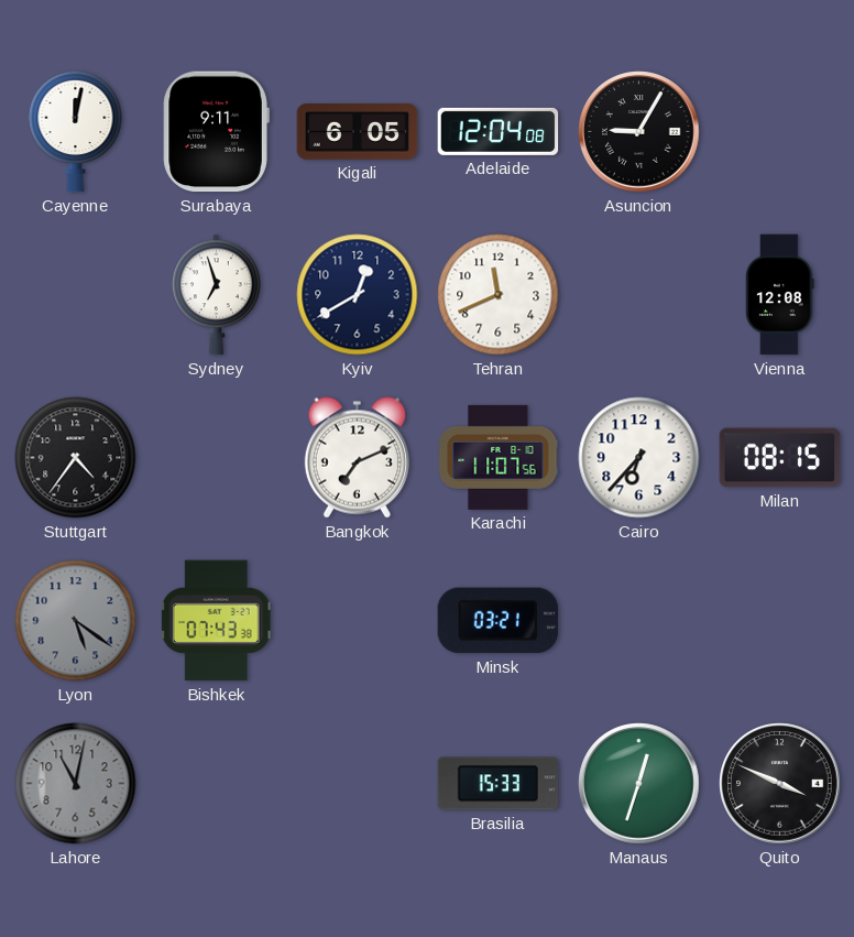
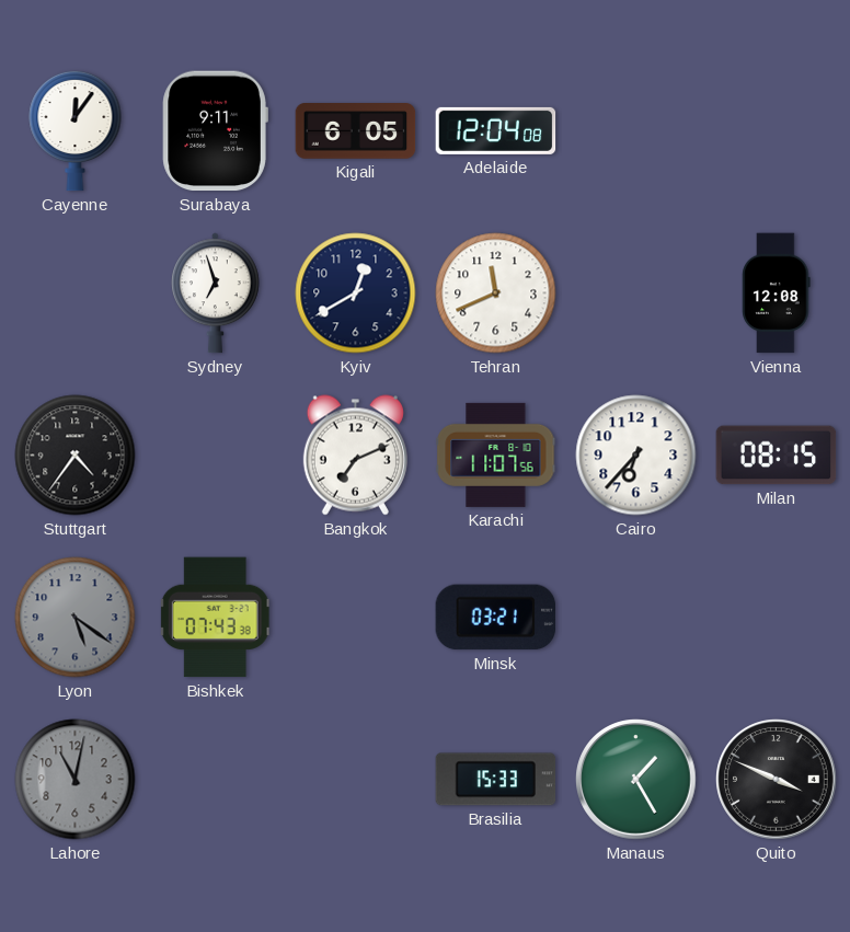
Cayenne: 12:02 -> 12:06
Asuncion: 9:05 -> none
Manaus: 12:33 -> 1:25
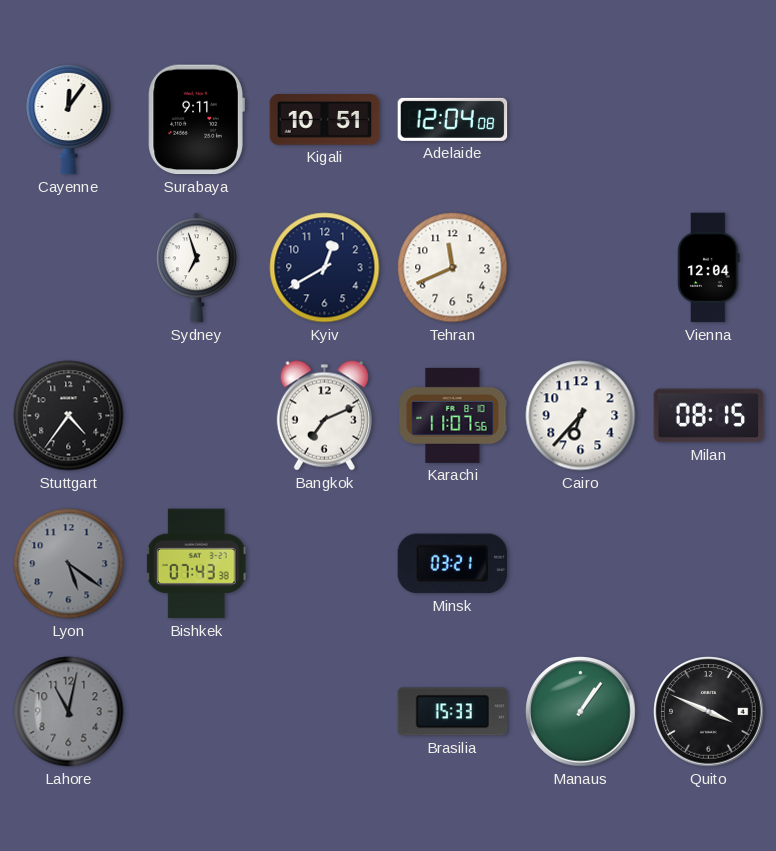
Kigali: 6:05 -> 10:51
Vienna: 12:08 -> 12:04
Manaus: 1:25 -> 1:06
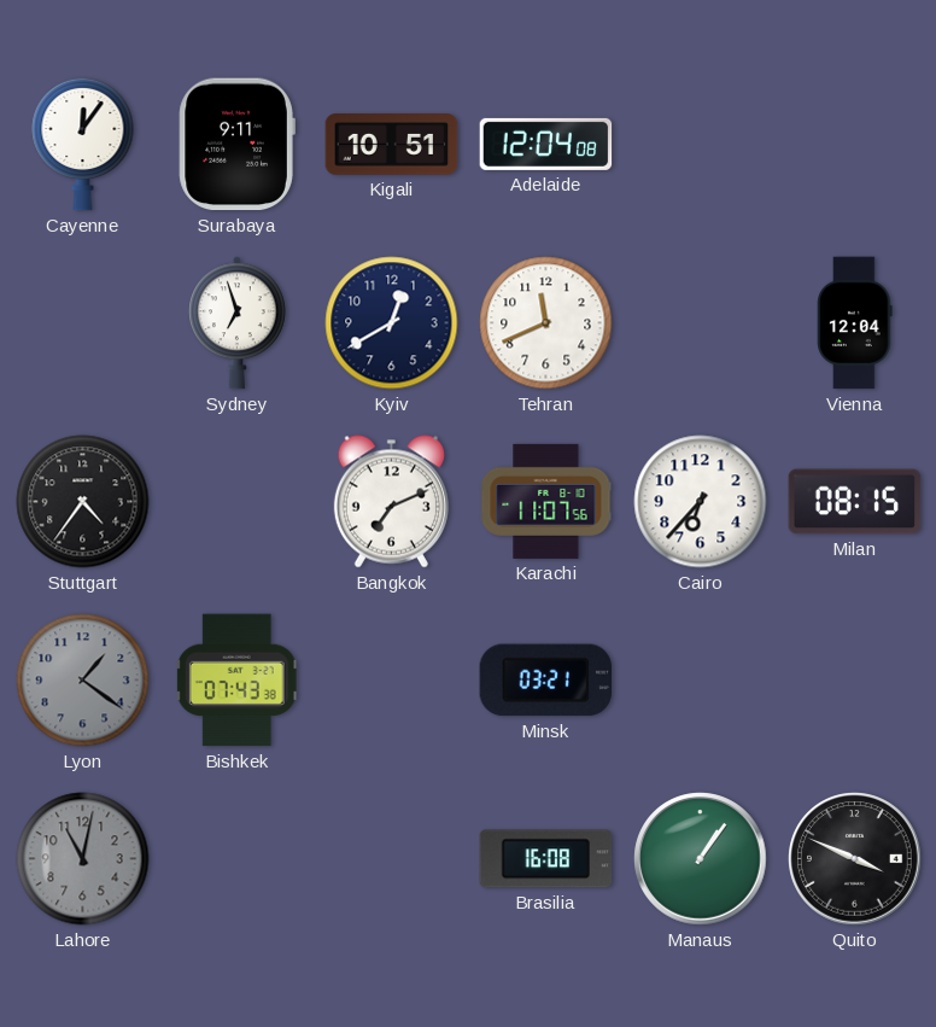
Lyon: 5:21 -> 1:21
Brasilia: 15:33 -> 16:08
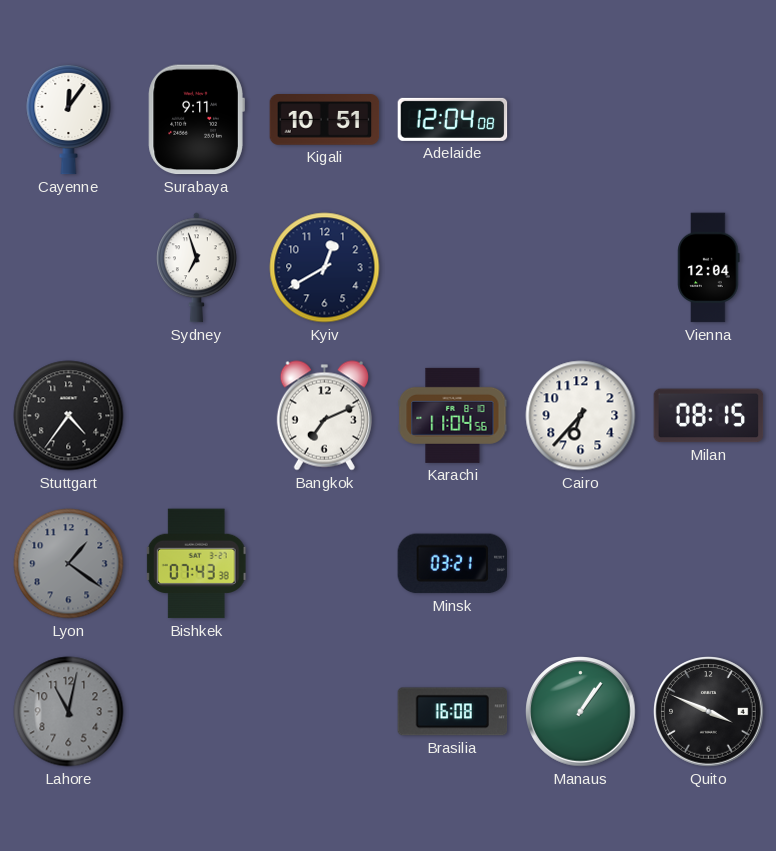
Tehran: 11:41 -> none
Karachi: 11:07 -> 11:04
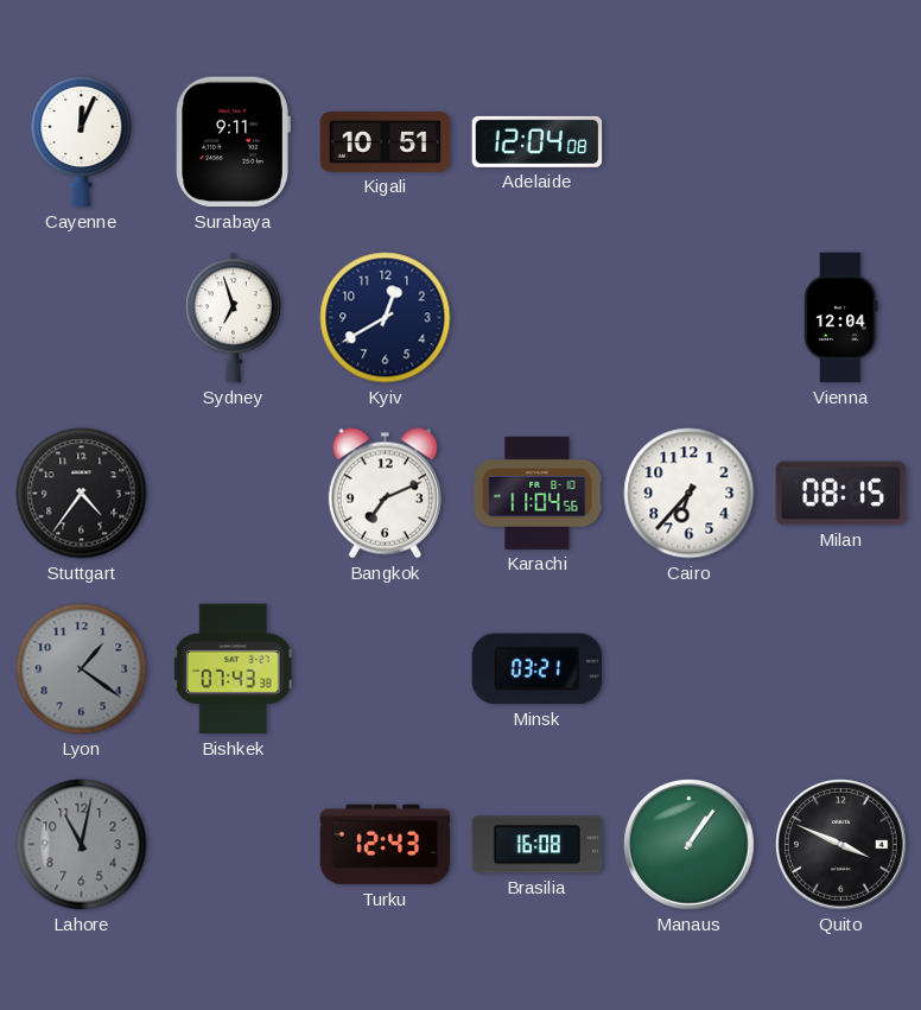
Cayenne: 12:06 -> 12:04
Turku: none -> 12:43
